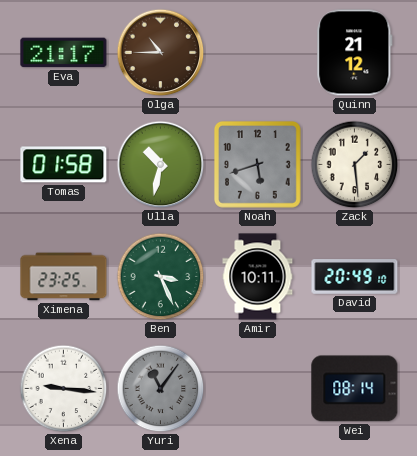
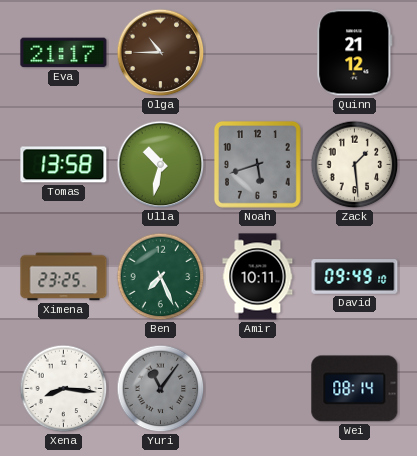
Tomas: 01:58 -> 13:58
Ben: 3:26 -> 7:26
David: 20:49 -> 09:49
Xena: 9:16 -> 8:16
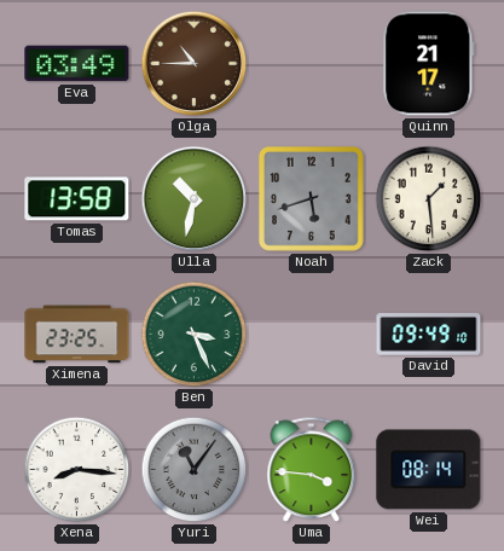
Eva: 21:17 -> 03:49
Quinn: 21:12 -> 21:17
Ben: 7:26 -> 3:26
Amir: 10:11 -> none
Uma: none -> 3:46
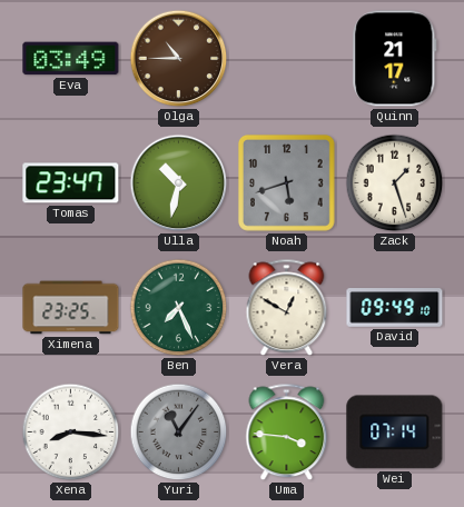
Tomas: 13:58 -> 23:47
Zack: 1:29 -> 1:27
Ben: 3:26 -> 7:26
Vera: none -> 12:50
Wei: 08:14 -> 07:14
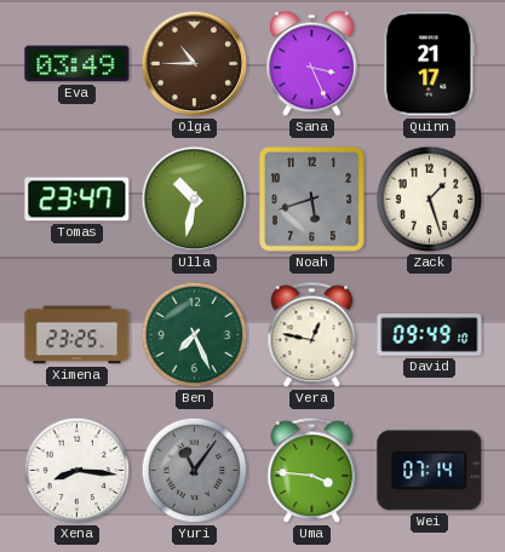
Sana: none -> 3:26
Vera: 12:50 -> 12:47
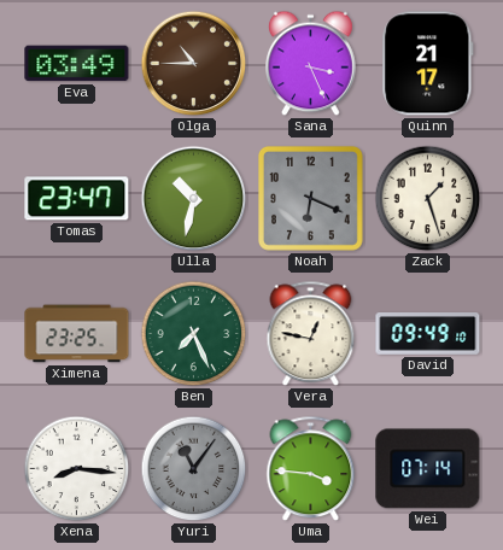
Noah: 5:42 -> 6:19
